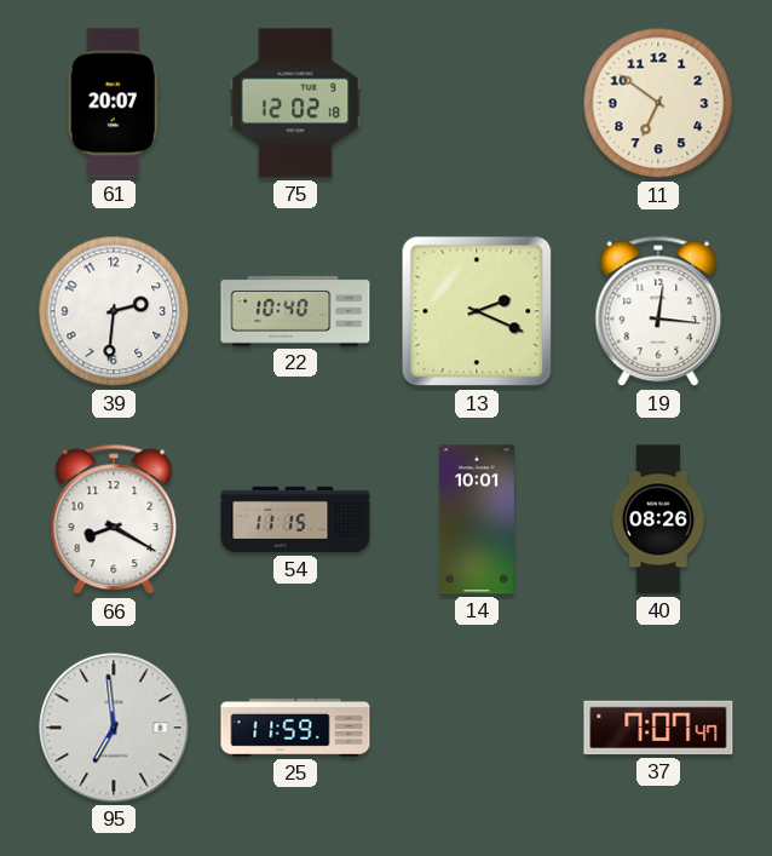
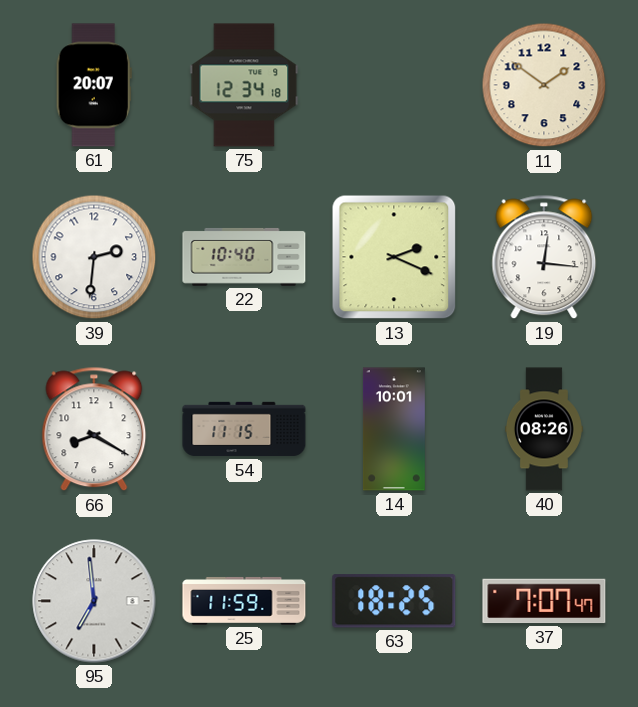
75: 12:02 -> 12:34
11: 6:51 -> 1:51
63: none -> 18:25
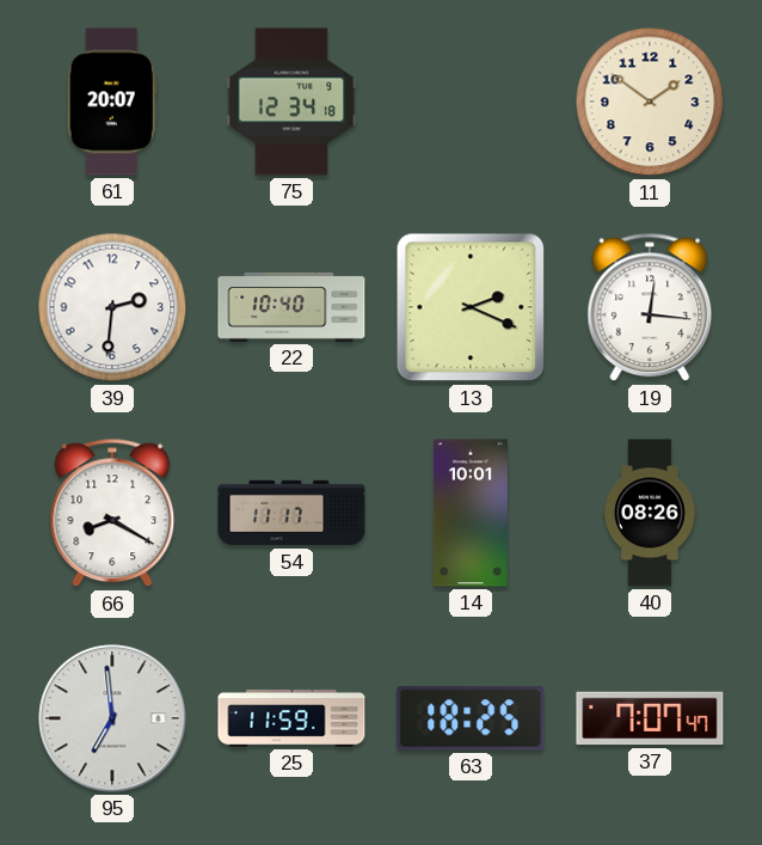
54: 11:15 -> 11:17
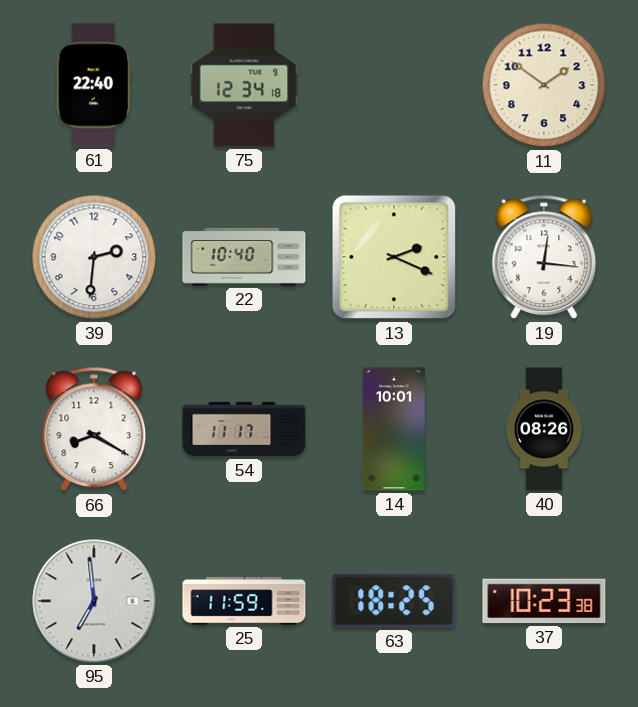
61: 20:07 -> 22:40
37: 7:07 -> 10:23
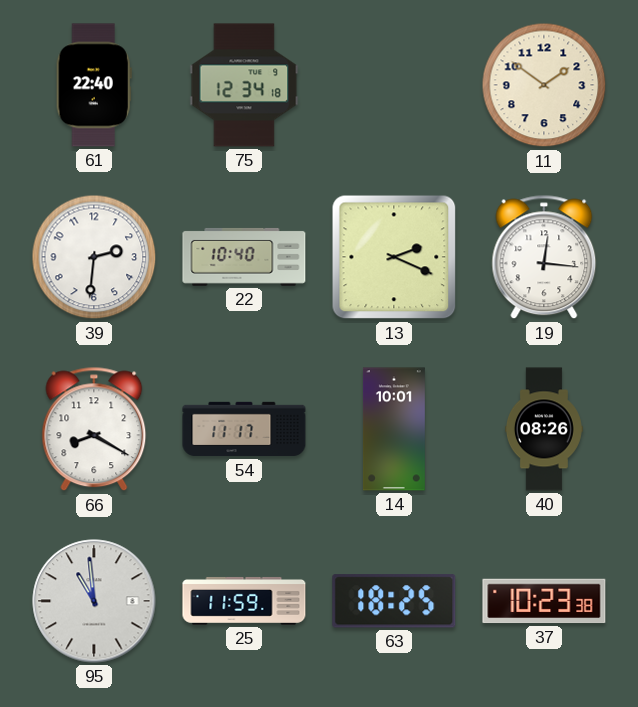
95: 6:59 -> 10:59
